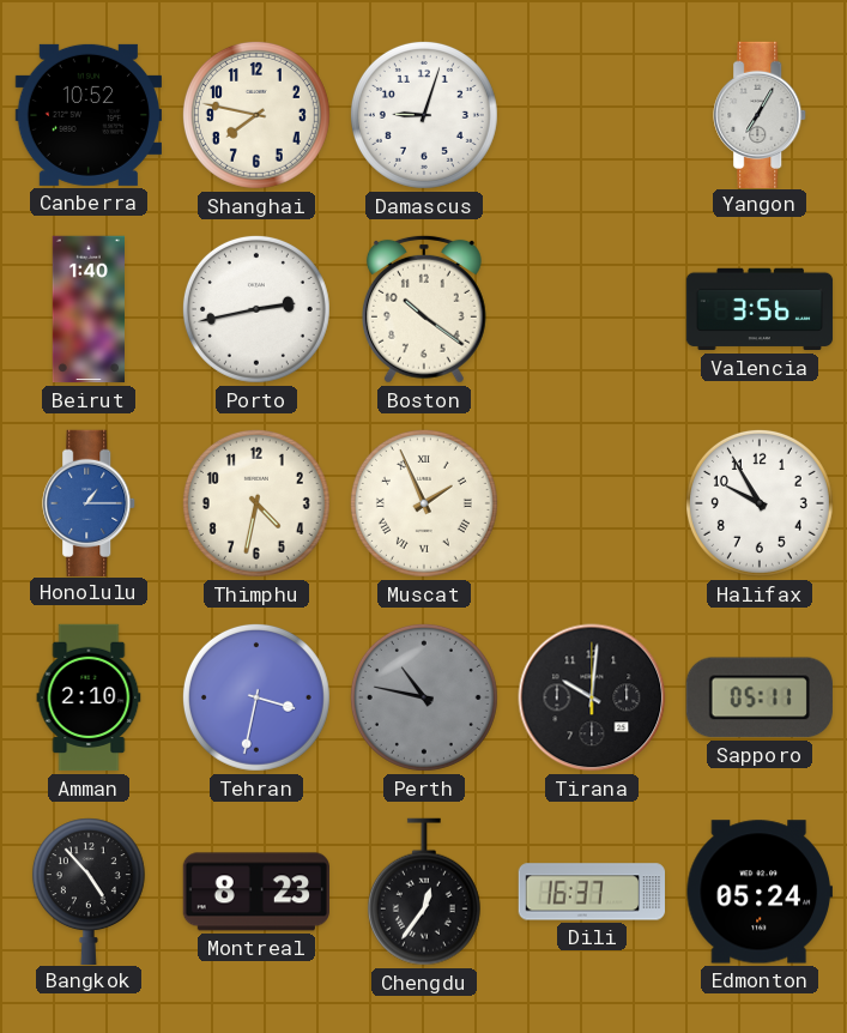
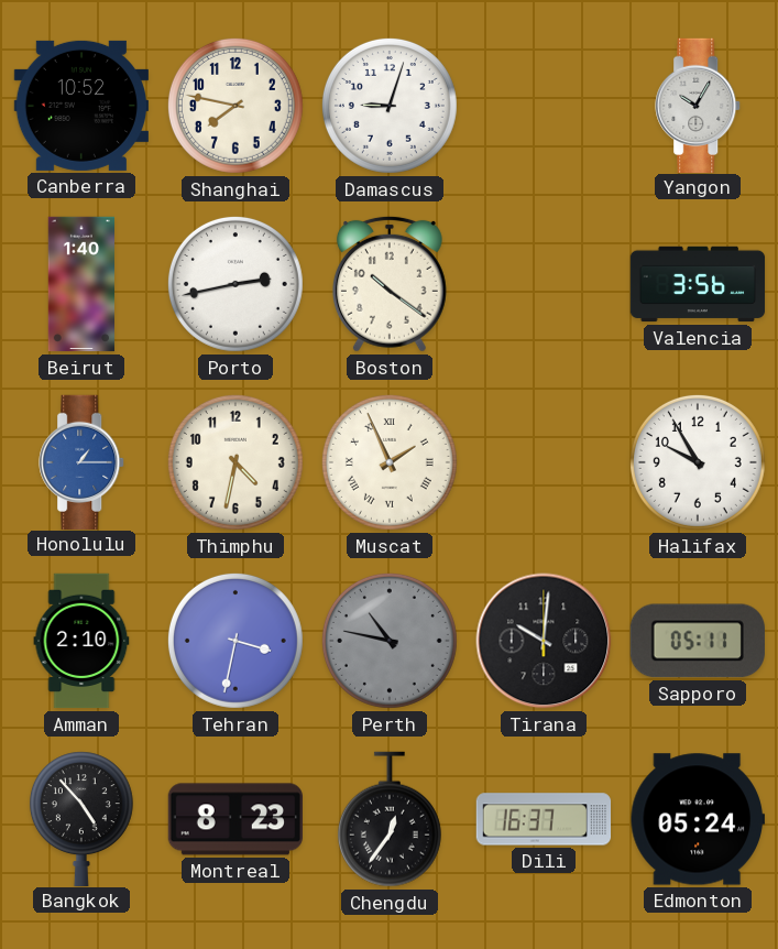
Yangon: 7:05 -> 10:05
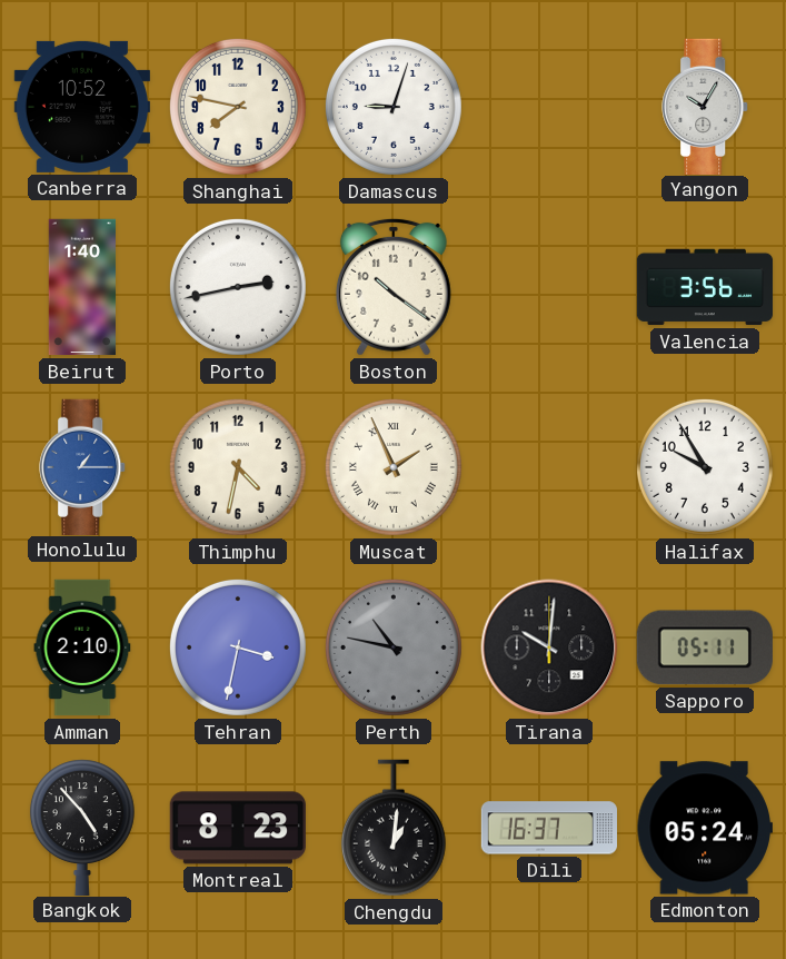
Chengdu: 12:36 -> 1:01
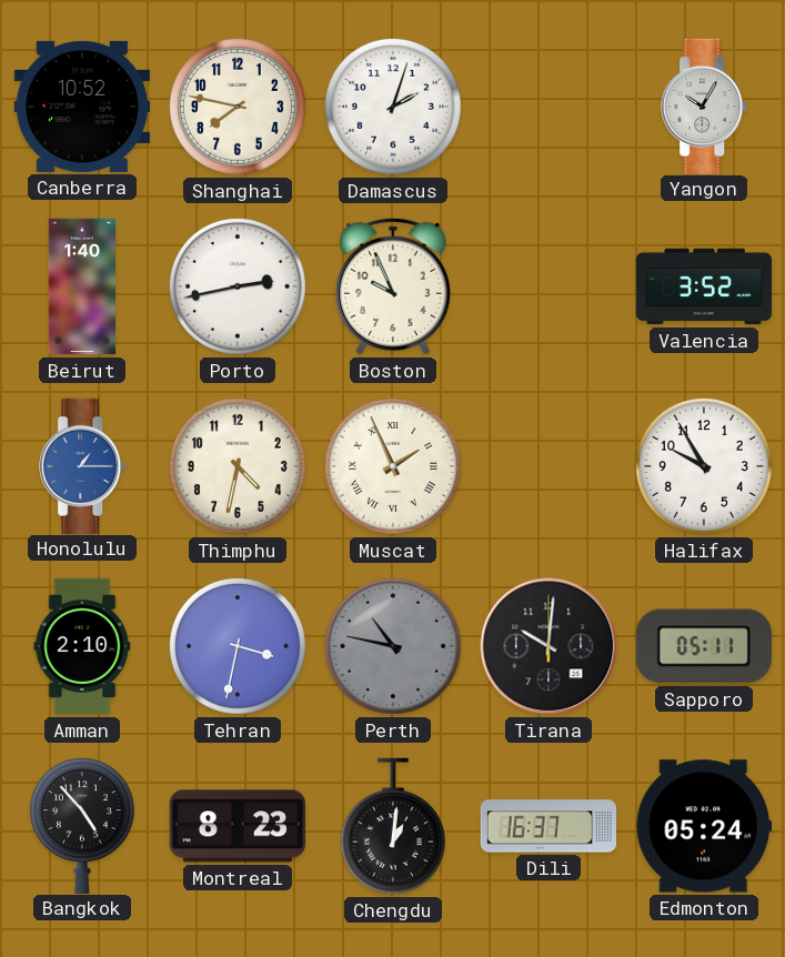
Damascus: 9:03 -> 2:03
Boston: 10:21 -> 9:56
Valencia: 3:56 -> 3:52
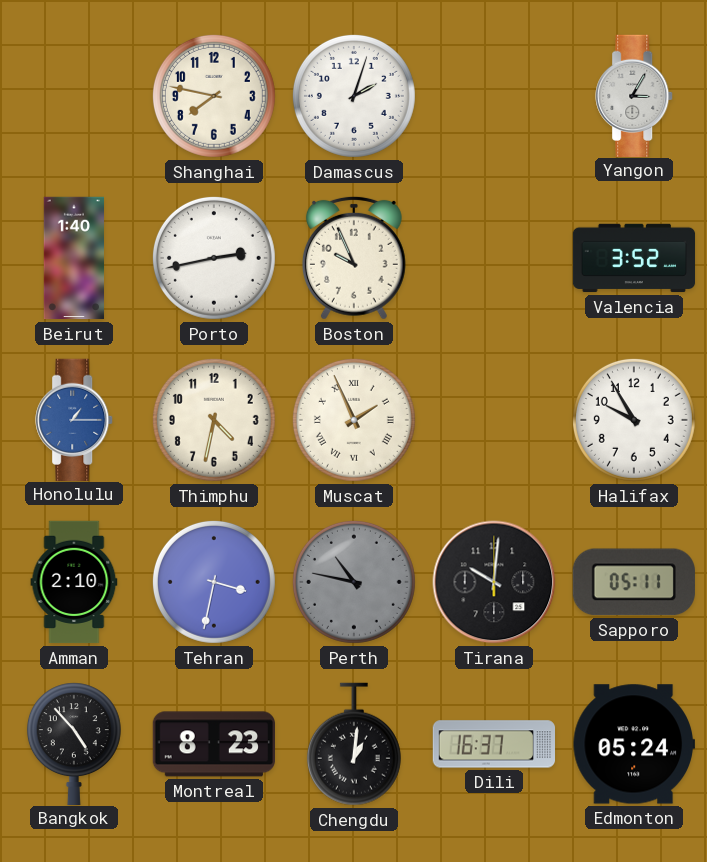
Canberra: 10:52 -> none
Yangon: 10:05 -> 3:05
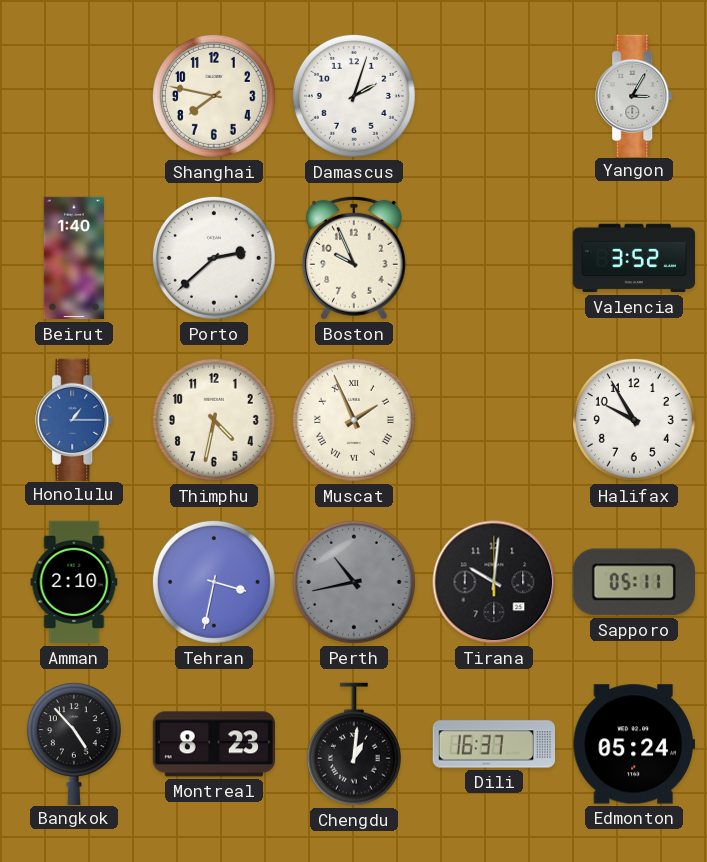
Porto: 2:43 -> 2:38
Perth: 10:47 -> 10:43
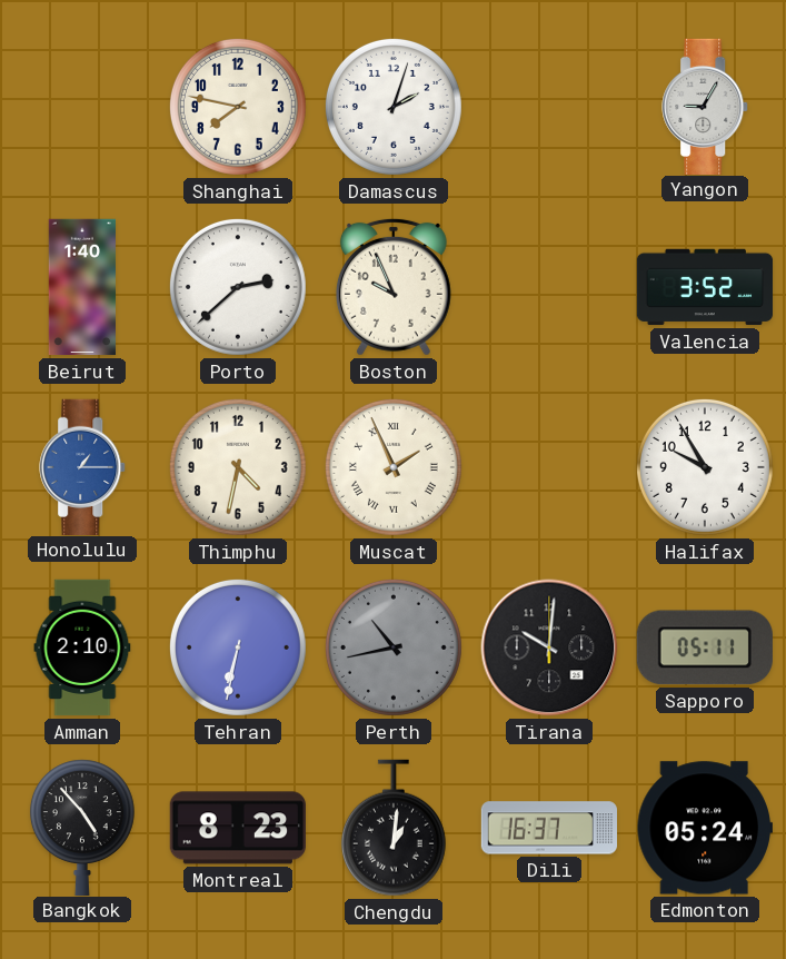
Yangon: 3:05 -> 9:05
Tehran: 3:32 -> 6:32
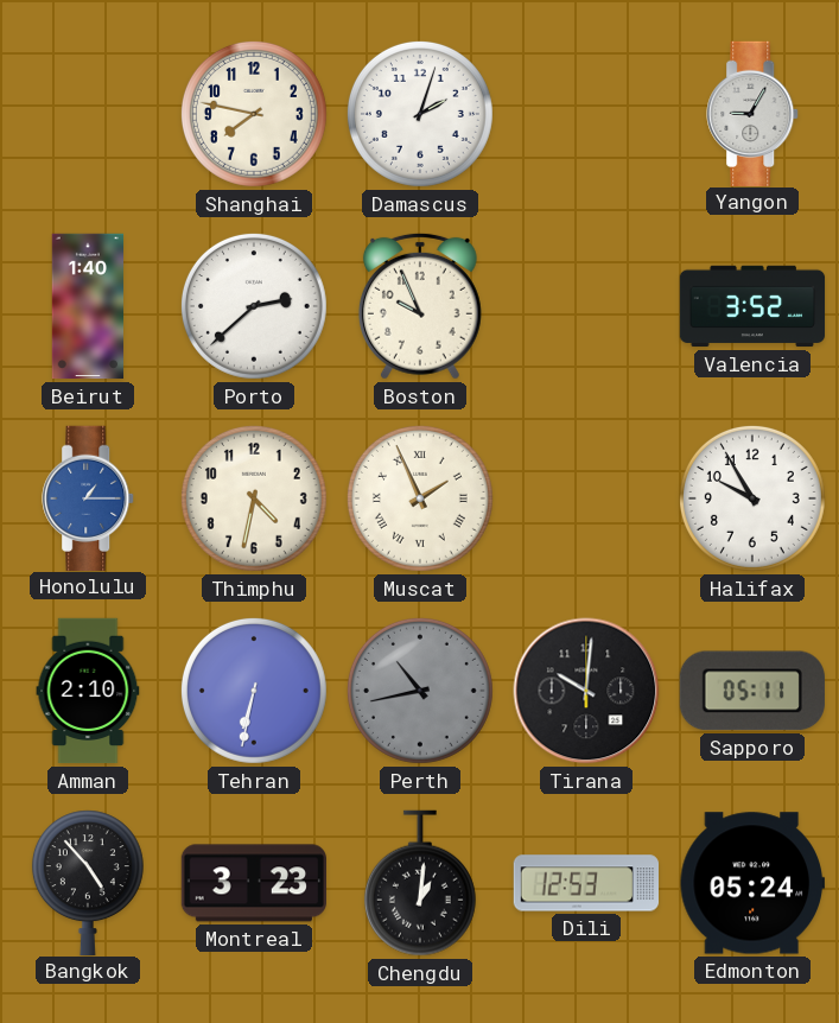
Montreal: 8:23 -> 3:23
Dili: 16:37 -> 12:53
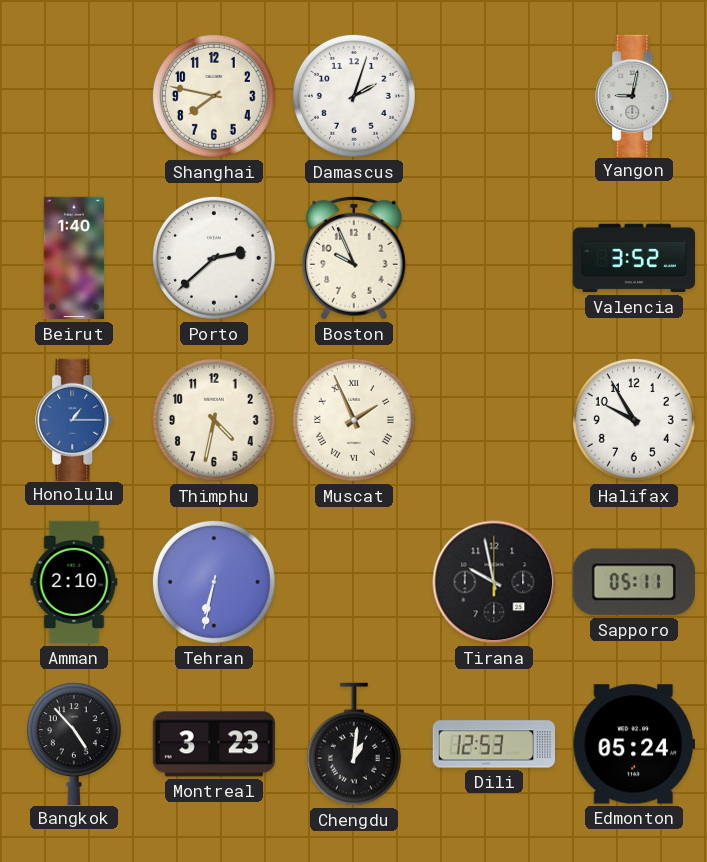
Yangon: 9:05 -> 9:02
Perth: 10:43 -> none
Tirana: 10:01 -> 9:58
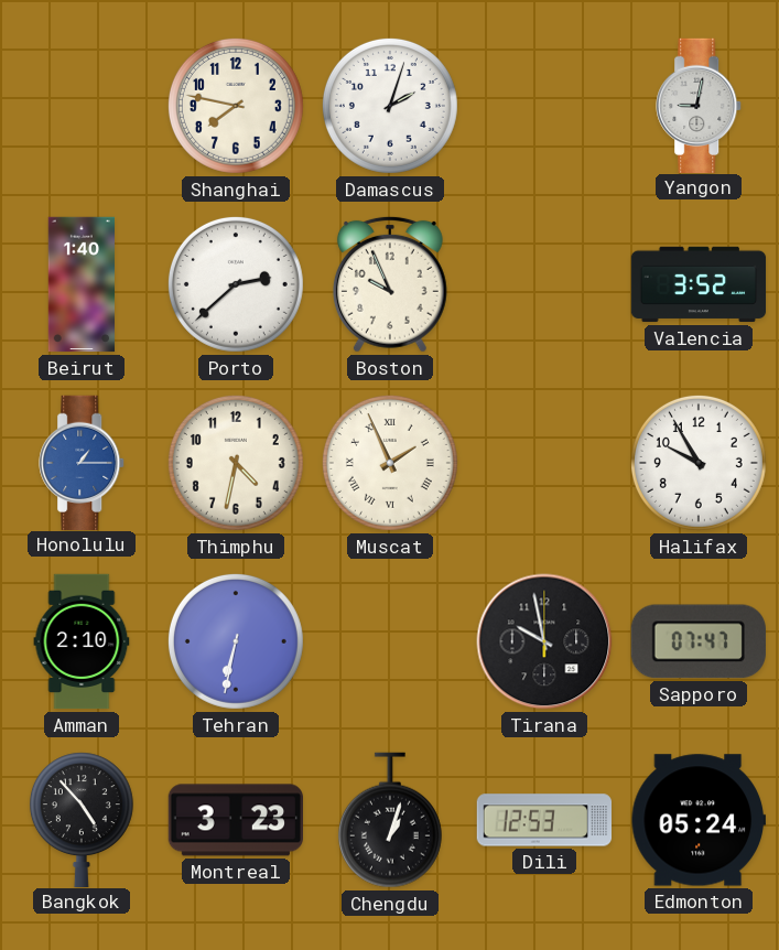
Sapporo: 05:11 -> 07:47
Chengdu: 1:01 -> 1:03
